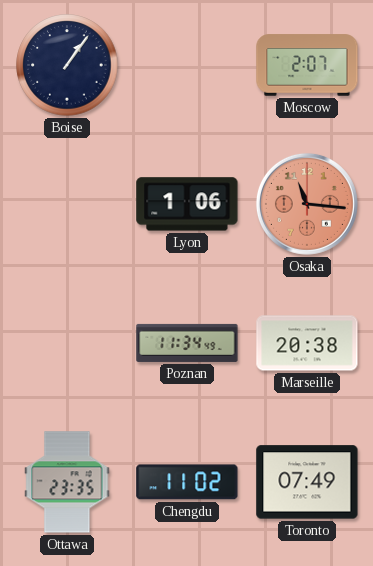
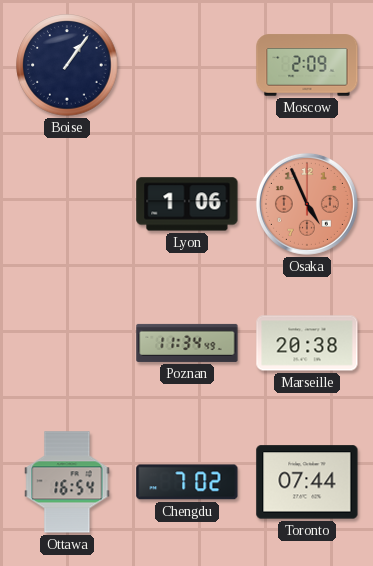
Moscow: 2:07 -> 2:09
Osaka: 11:16 -> 4:56
Ottawa: 23:35 -> 16:54
Chengdu: 11:02 -> 7:02
Toronto: 07:49 -> 07:44
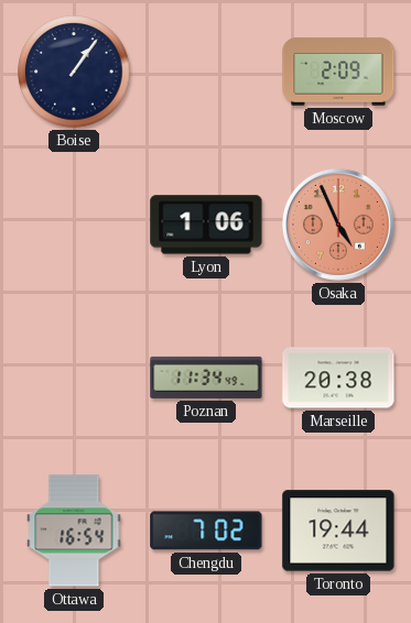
Toronto: 07:44 -> 19:44
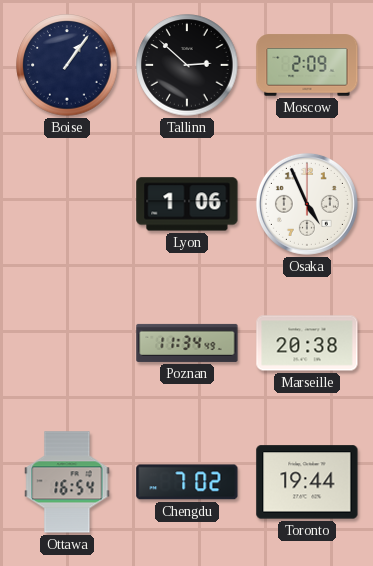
Tallinn: none -> 2:52
Osaka dial: salmon -> white
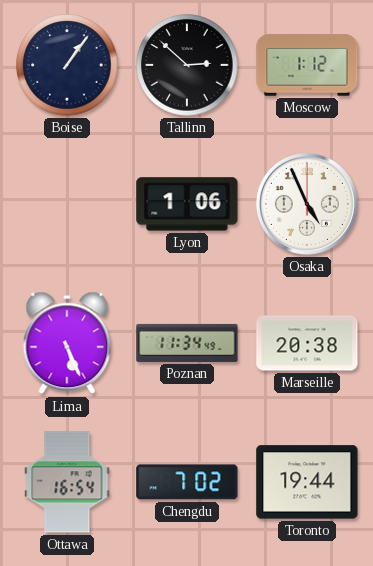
Moscow: 2:09 -> 1:12
Lima: none -> 5:26
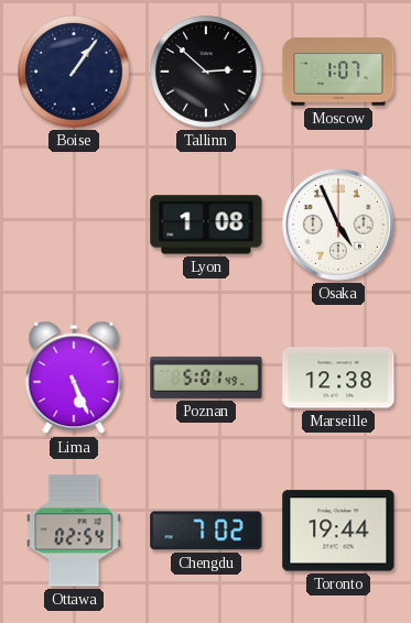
Moscow: 1:12 -> 1:07
Lyon: 1:06 -> 1:08
Poznan: 11:34 -> 5:01
Marseille: 20:38 -> 12:38
Ottawa: 16:54 -> 02:54
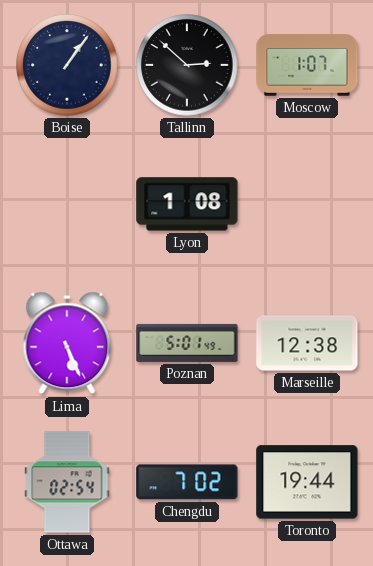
Osaka: 4:56 -> none
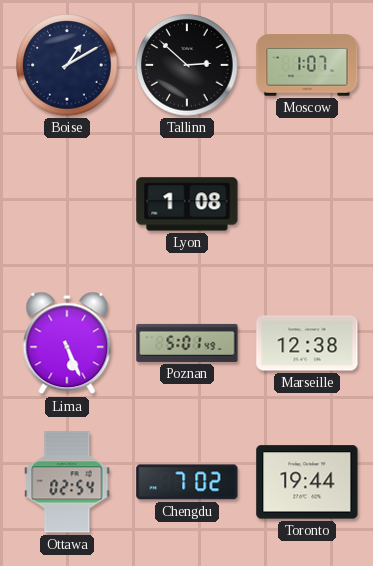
Boise: 1:06 -> 1:10
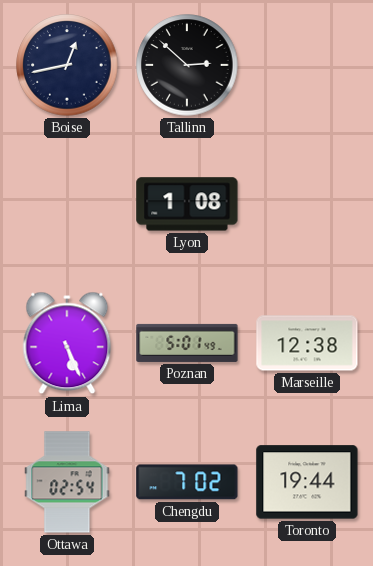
Boise: 1:10 -> 12:43
Moscow: 1:07 -> none
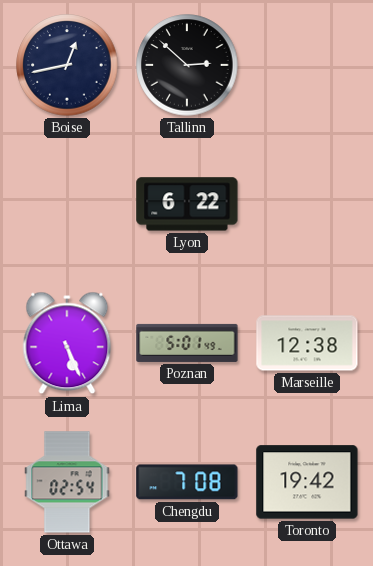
Lyon: 1:08 -> 6:22
Chengdu: 7:02 -> 7:08
Toronto: 19:44 -> 19:42
